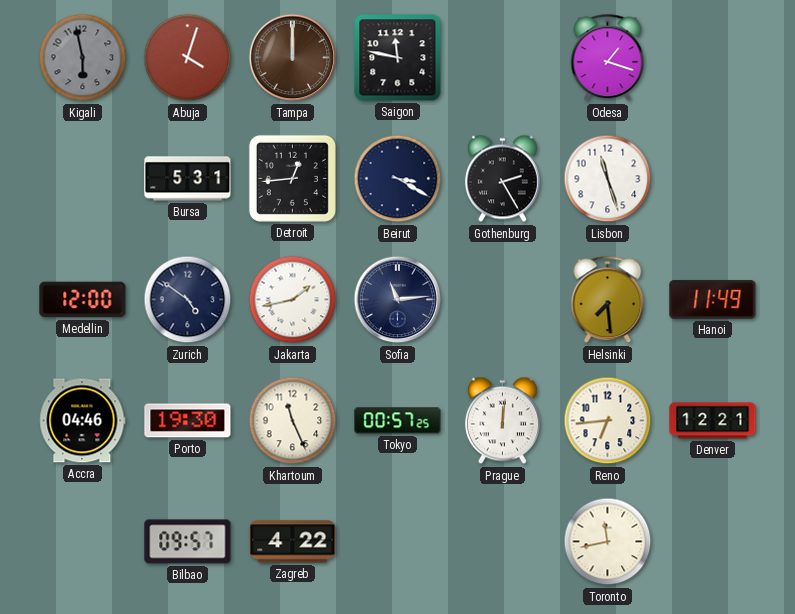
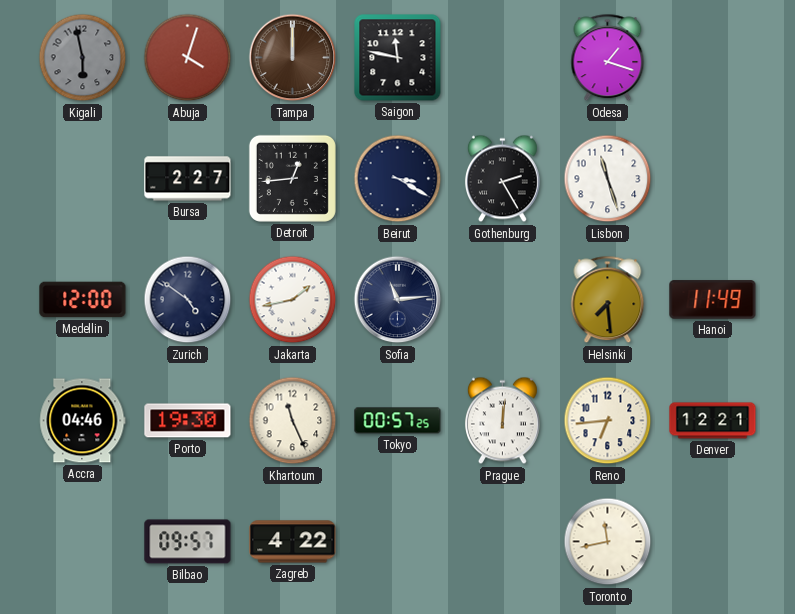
Bursa: 5:31 -> 2:27
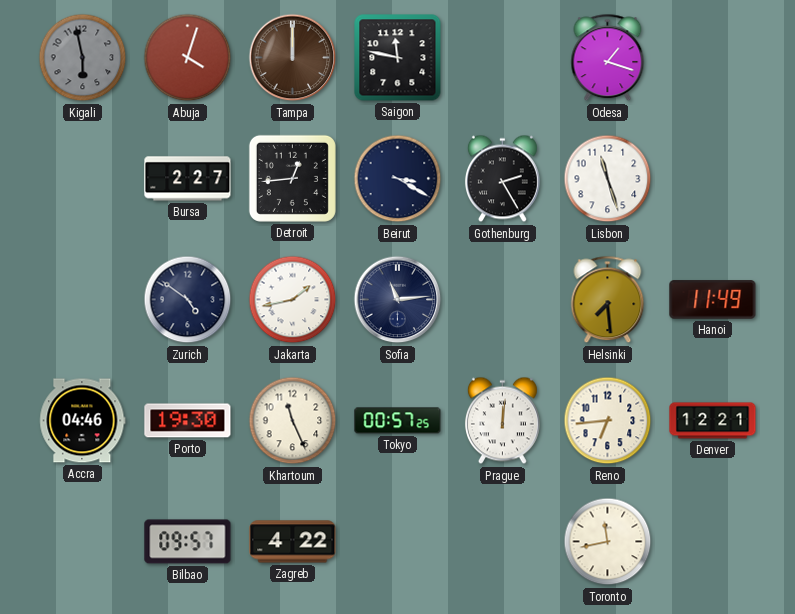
Medellin: 12:00 -> none
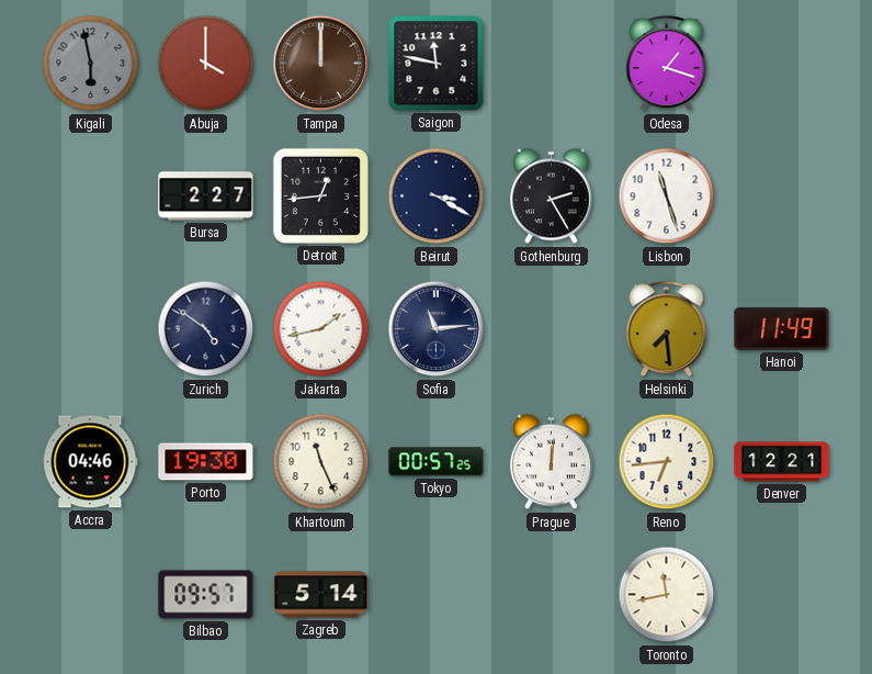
Abuja: 4:03 -> 4:00
Zagreb: 4:22 -> 5:14
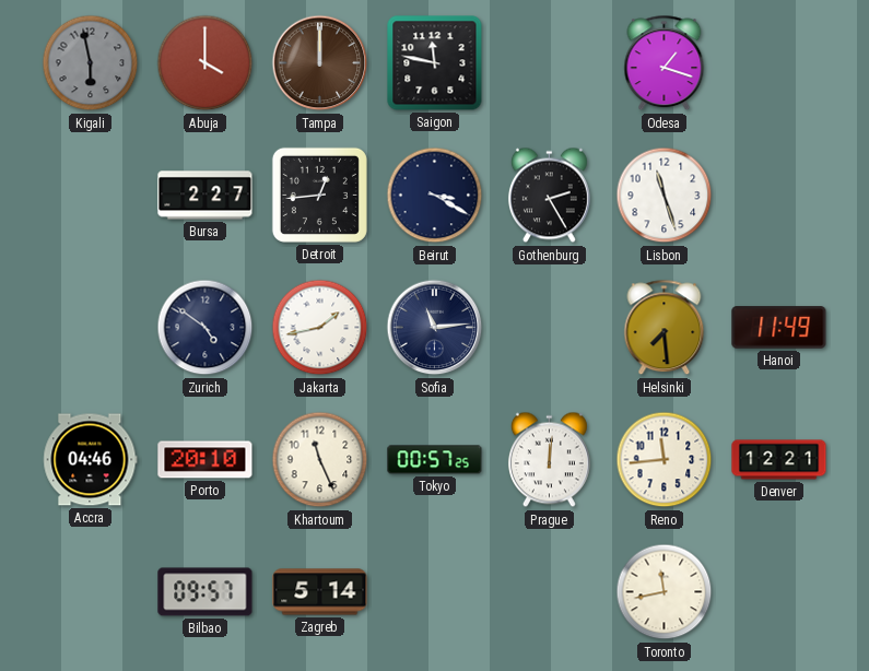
Porto: 19:30 -> 20:10
Reno: 6:44 -> 11:44
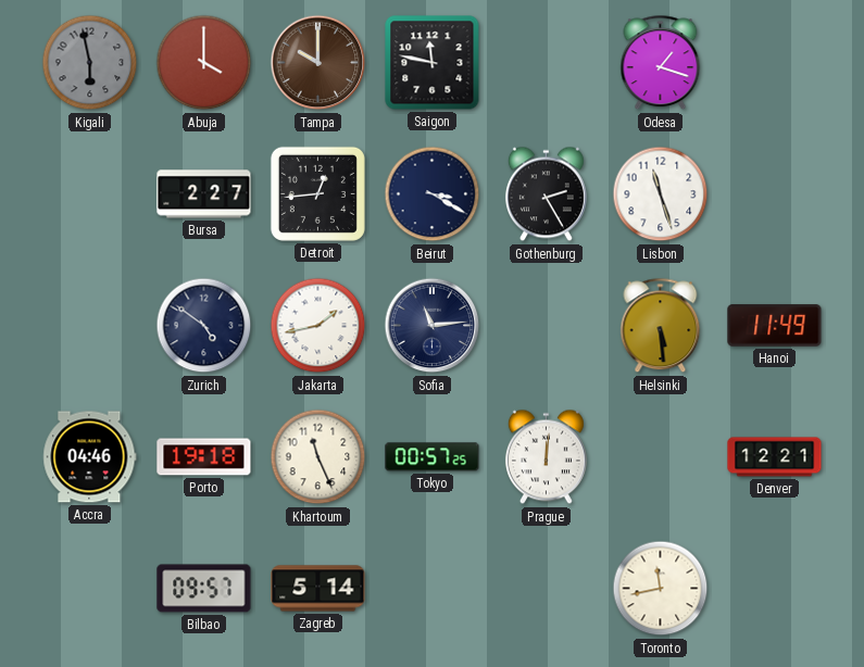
Tampa: 12:00 -> 10:00
Helsinki: 7:29 -> 5:29
Porto: 20:10 -> 19:18
Reno: 11:44 -> none
